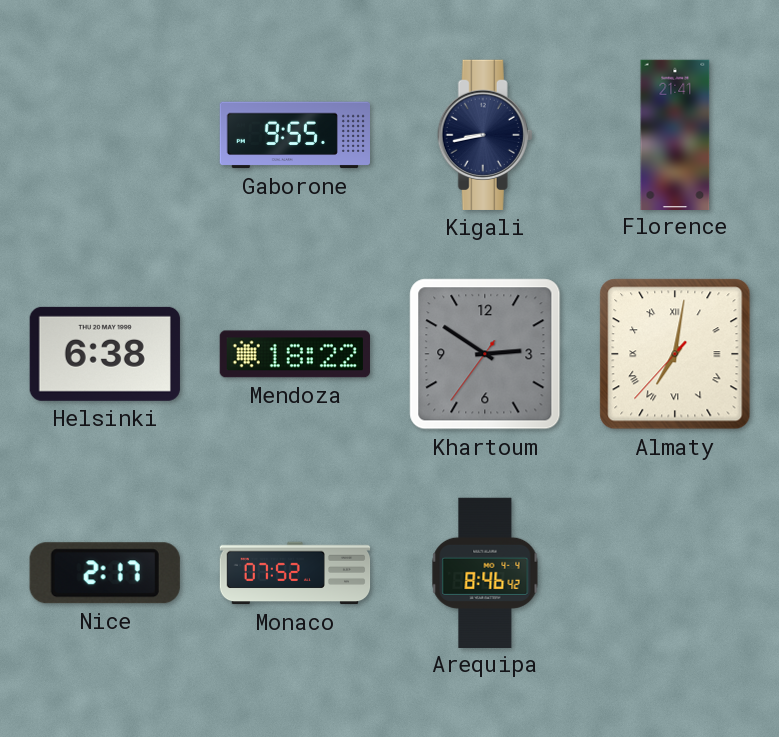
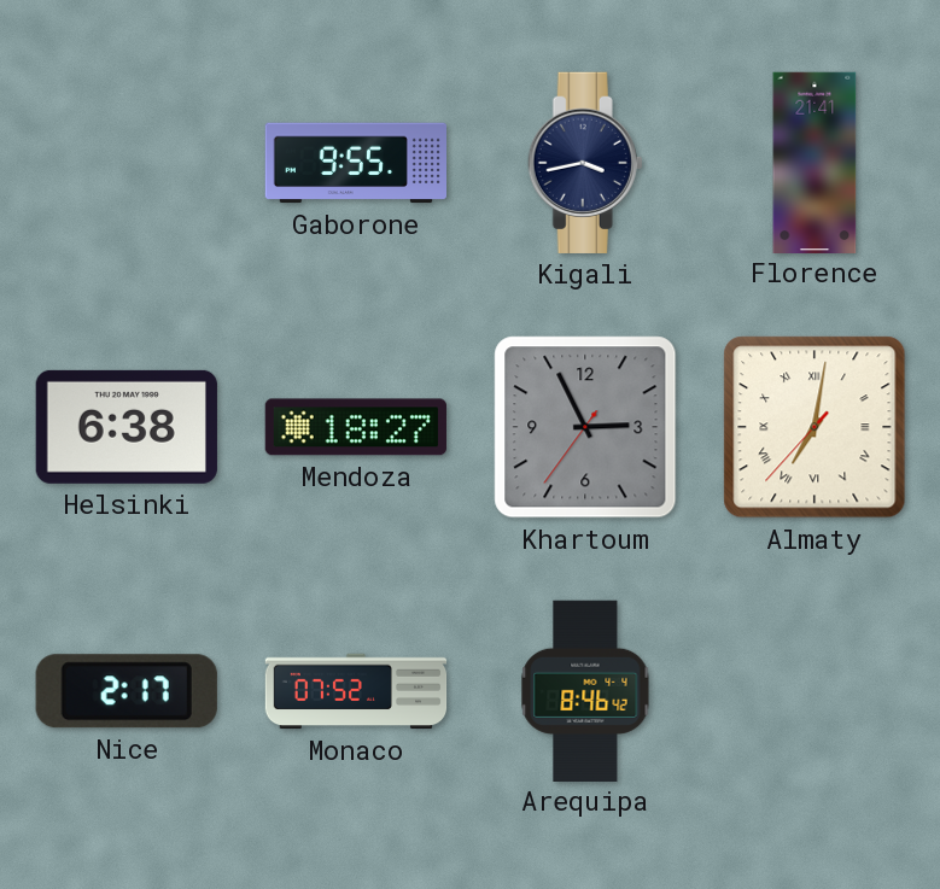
Kigali: 8:43 -> 3:43
Mendoza: 18:22 -> 18:27
Khartoum: 2:50 -> 2:55
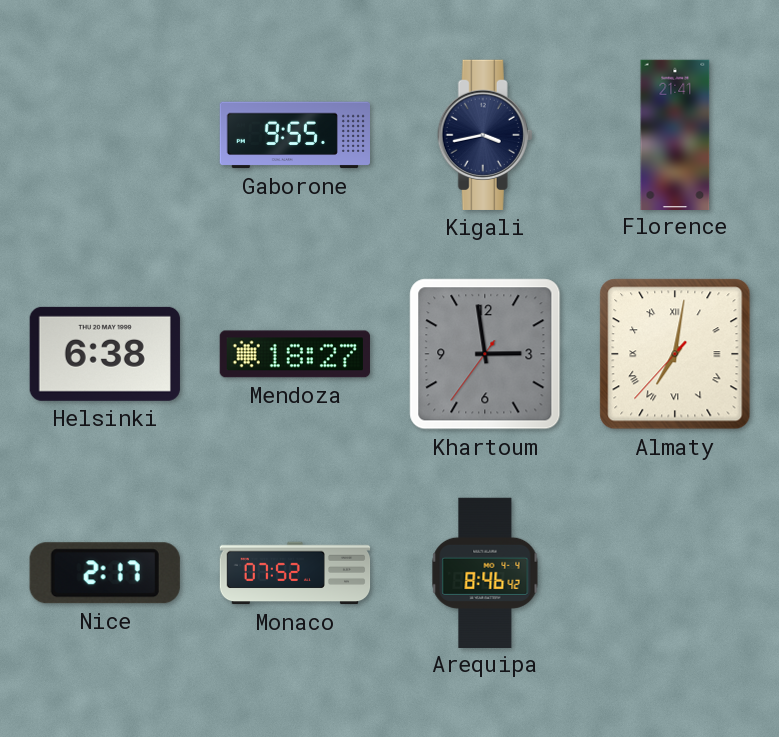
Khartoum: 2:55 -> 2:58
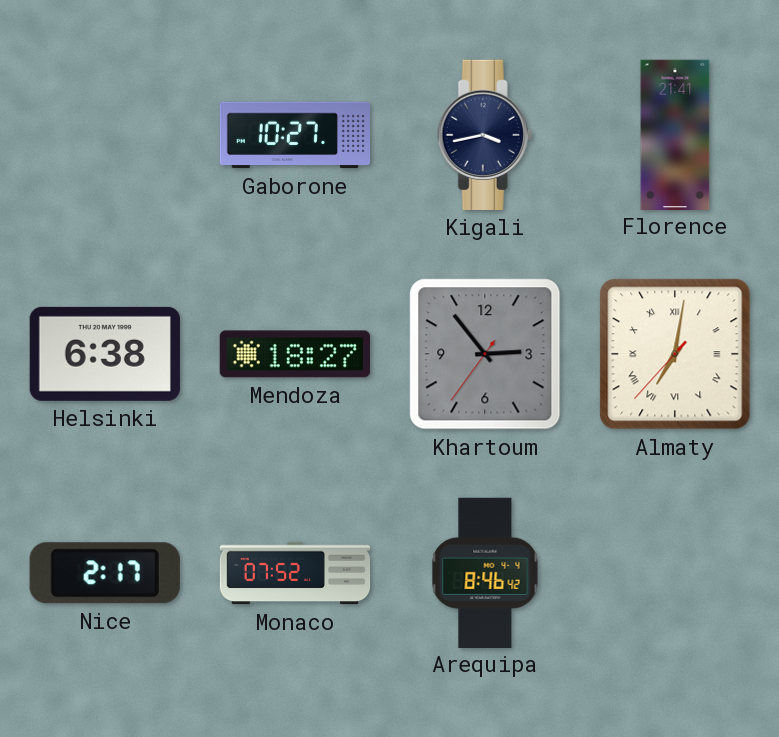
Gaborone: 9:55 -> 10:27
Khartoum: 2:58 -> 2:53
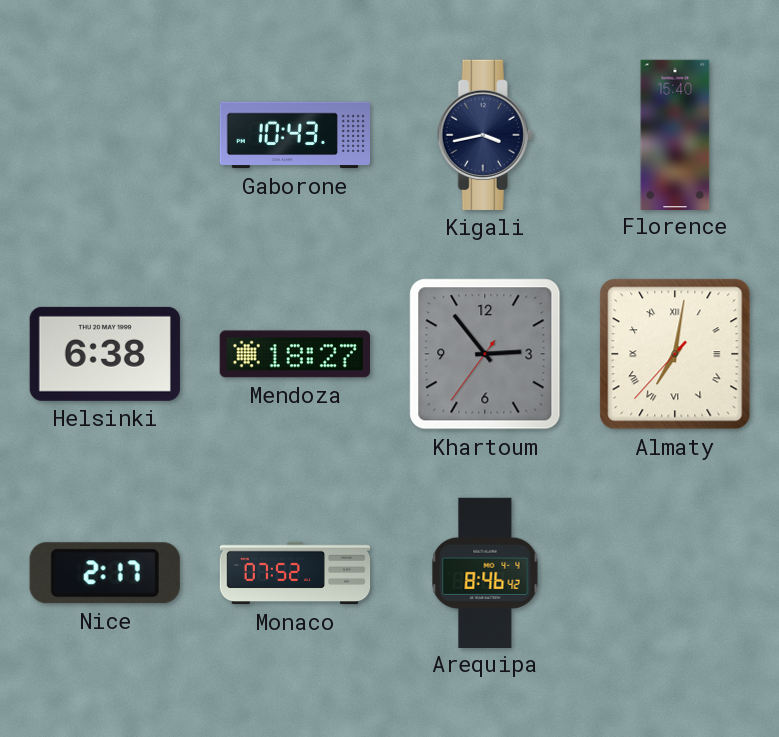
Gaborone: 10:27 -> 10:43
Florence: 21:41 -> 15:40
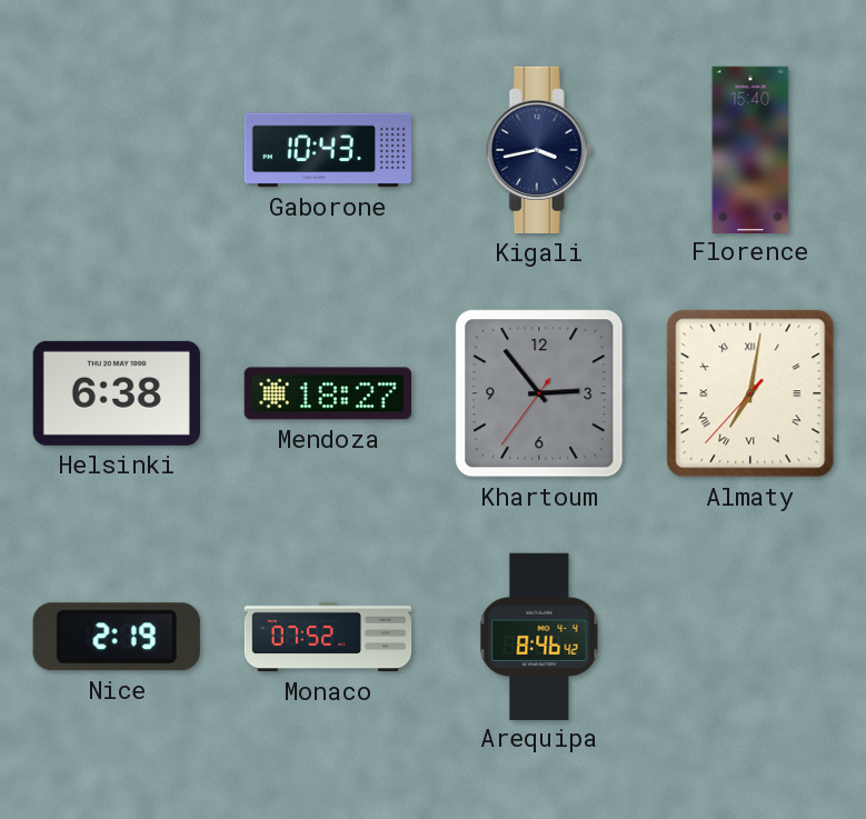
Nice: 2:17 -> 2:19
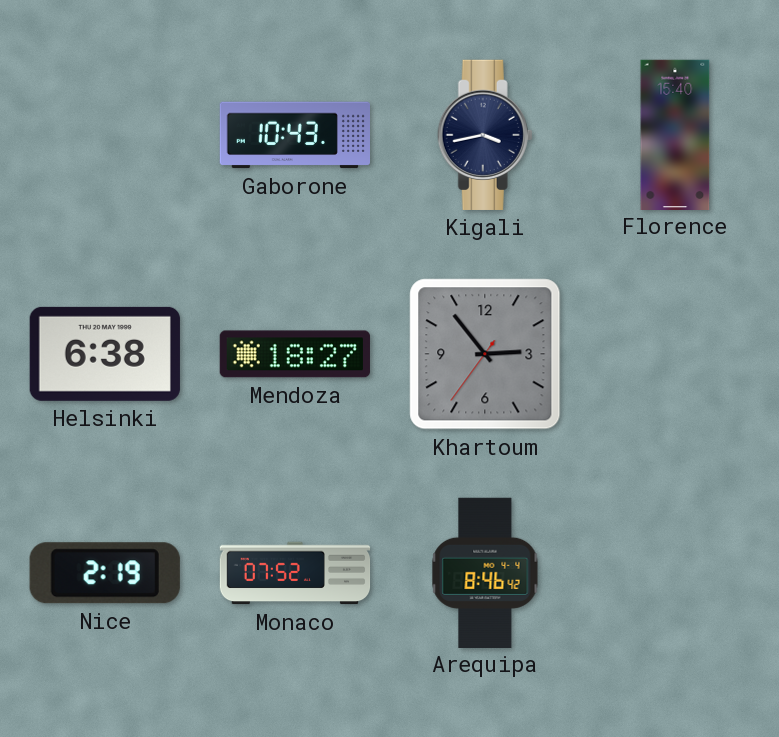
Almaty: 7:01 -> none
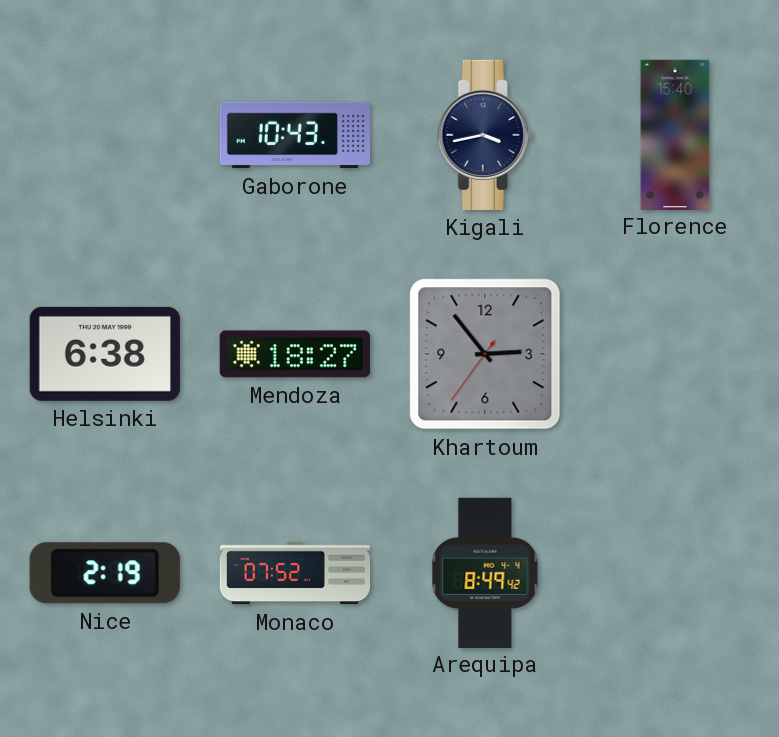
Arequipa: 8:46 -> 8:49
